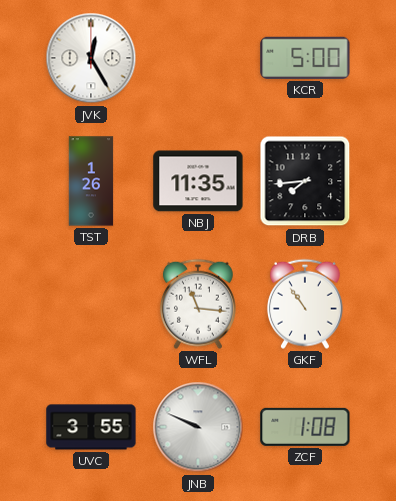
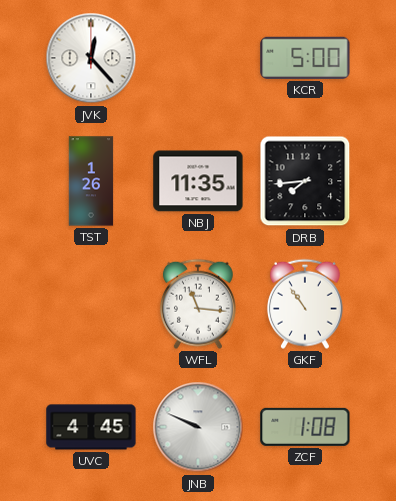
JVK: 12:25 -> 12:23
UVC: 3:55 -> 4:45
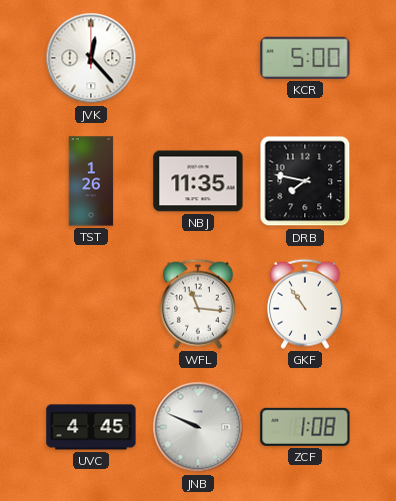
DRB: 7:44 -> 7:47
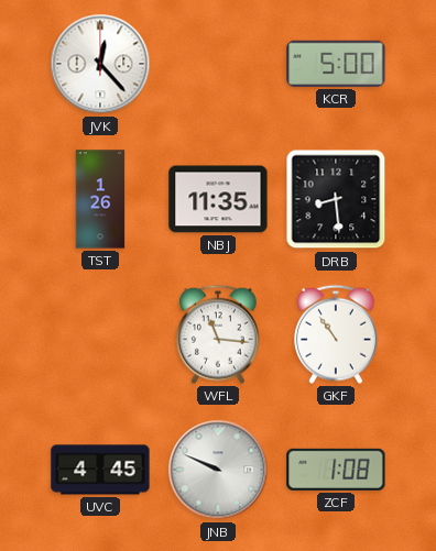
DRB: 7:47 -> 8:29
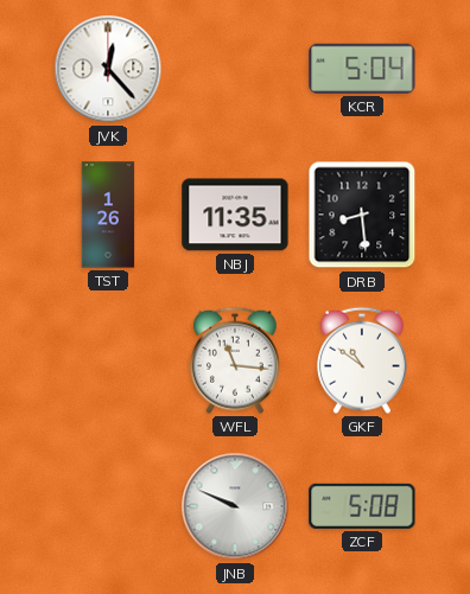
KCR: 5:00 -> 5:04
GKF: 10:54 -> 10:51
UVC: 4:45 -> none
ZCF: 1:08 -> 5:08
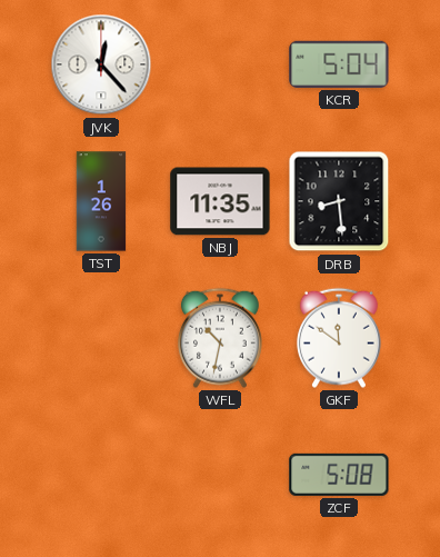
WFL: 11:16 -> 10:32
GKF: 10:51 -> 11:51
JNB: 9:49 -> none
